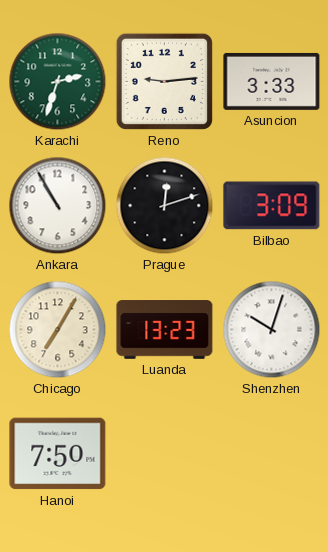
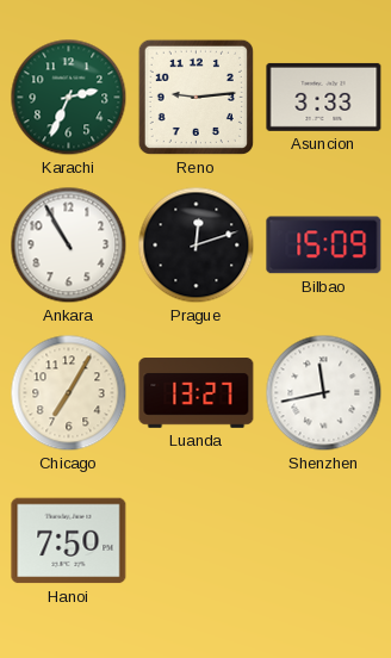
Karachi: 2:33 -> 2:34
Bilbao: 3:09 -> 15:09
Luanda: 13:23 -> 13:27
Shenzhen: 10:03 -> 11:43
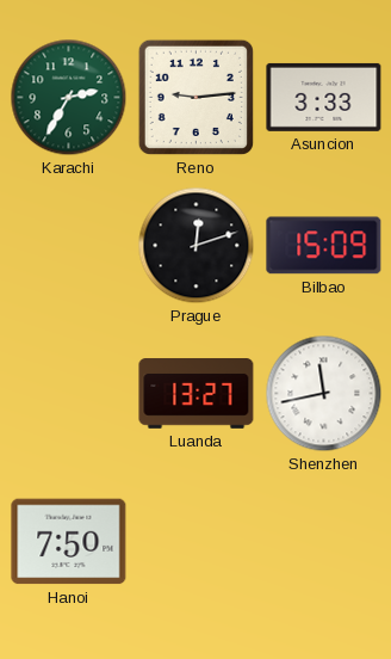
Karachi: 2:34 -> 2:35
Ankara: 10:55 -> none
Chicago: 7:05 -> none
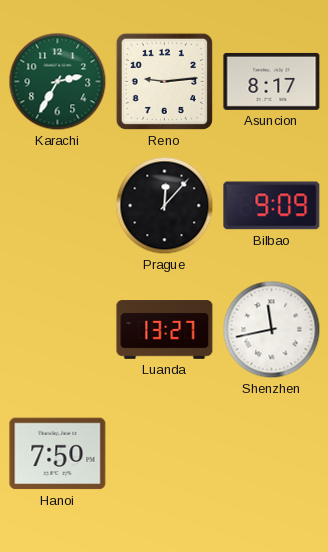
Asuncion: 3:33 -> 8:17
Prague: 12:12 -> 12:07
Bilbao: 15:09 -> 9:09
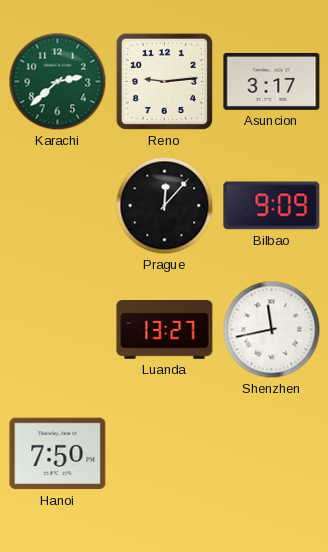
Karachi: 2:35 -> 2:38
Asuncion: 8:17 -> 3:17
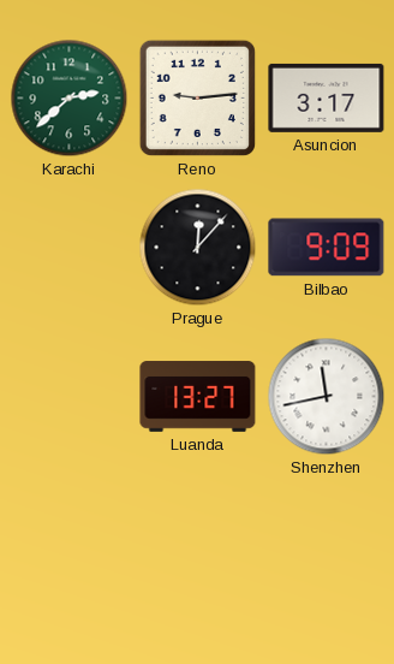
Hanoi: 7:50 -> none
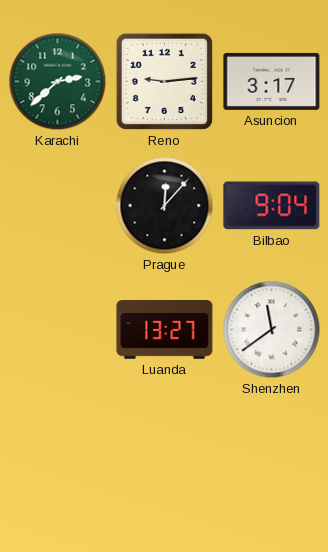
Bilbao: 9:09 -> 9:04
Shenzhen: 11:43 -> 11:39
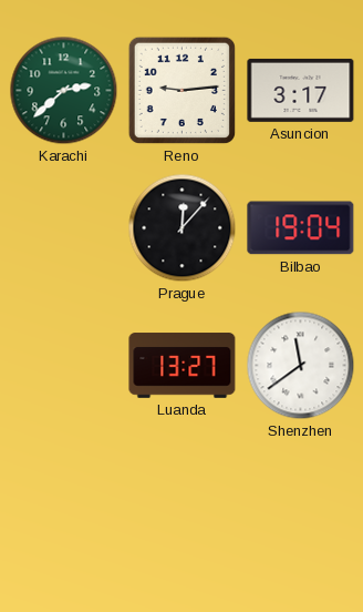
Bilbao: 9:04 -> 19:04
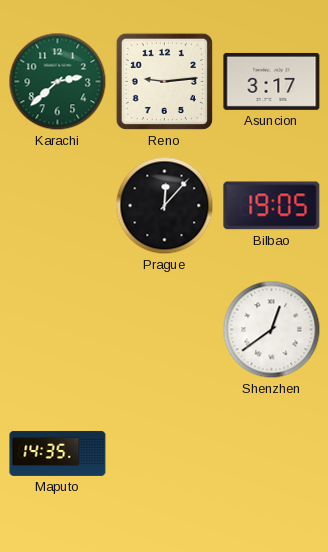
Bilbao: 19:04 -> 19:05
Luanda: 13:27 -> none
Shenzhen: 11:39 -> 12:39
Maputo: none -> 14:35
